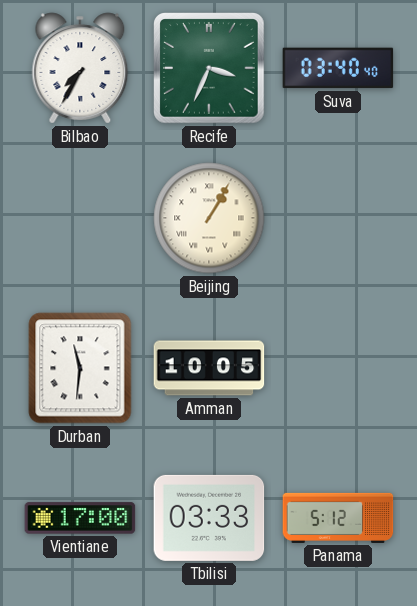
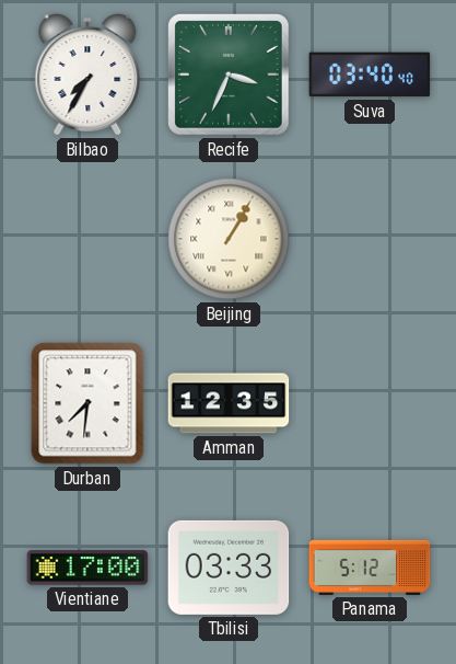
Durban: 11:31 -> 7:31
Amman: 10:05 -> 12:35
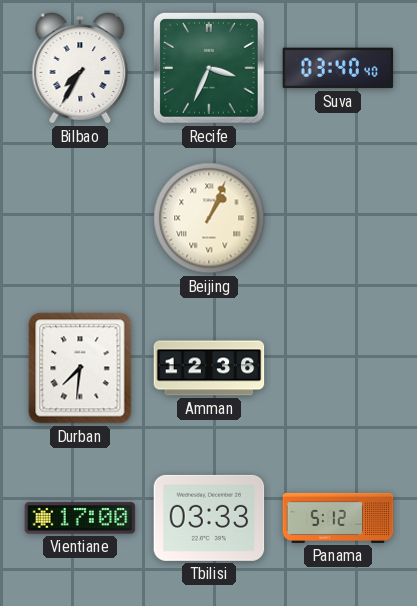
Beijing: 1:05 -> 1:04
Amman: 12:35 -> 12:36
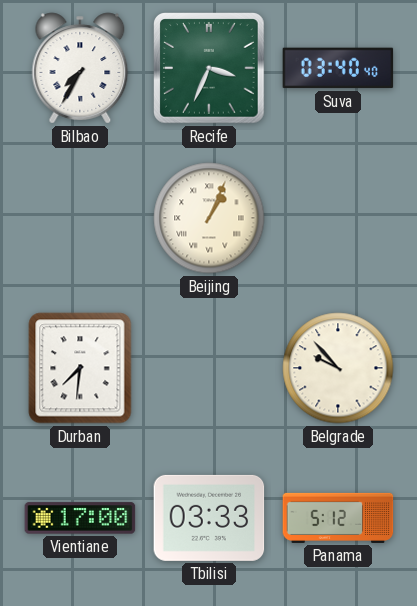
Amman: 12:36 -> none
Belgrade: none -> 9:53
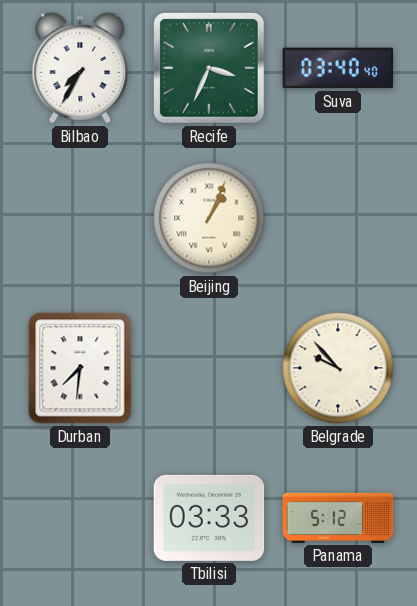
Vientiane: 17:00 -> none
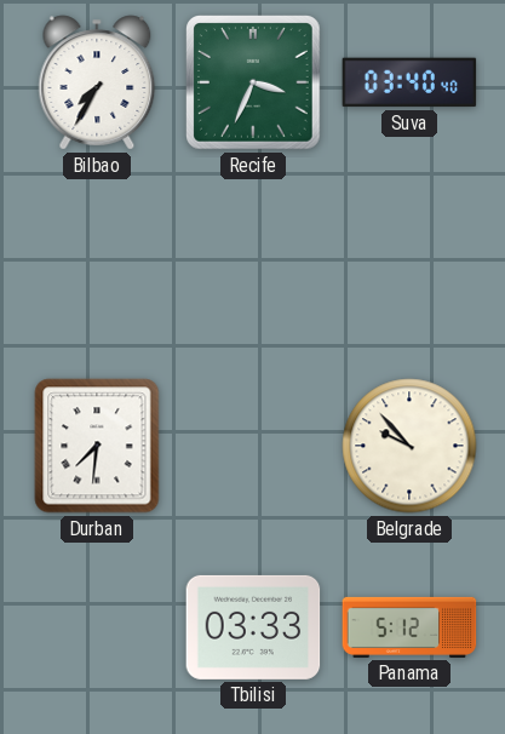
Beijing: 1:04 -> none
